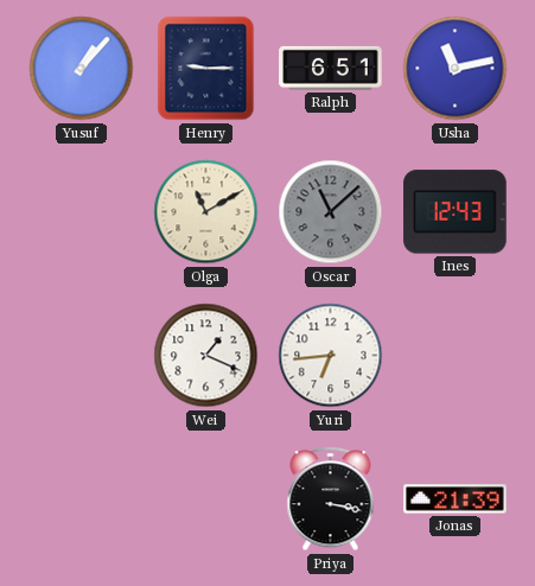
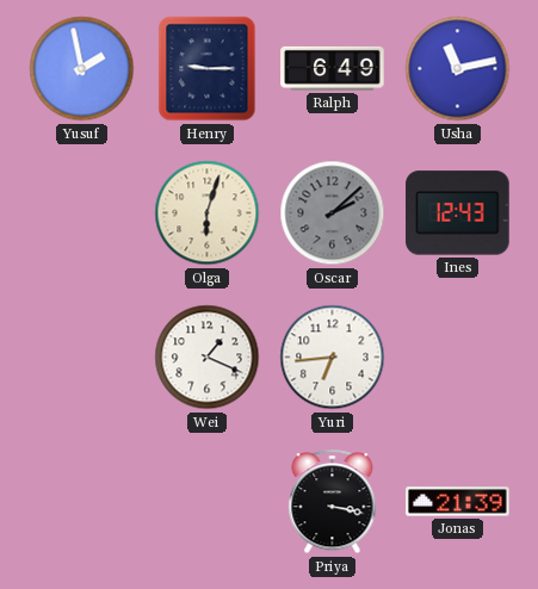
Yusuf: 1:07 -> 1:58
Ralph: 6:51 -> 6:49
Olga: 11:10 -> 6:03
Oscar: 11:08 -> 2:08
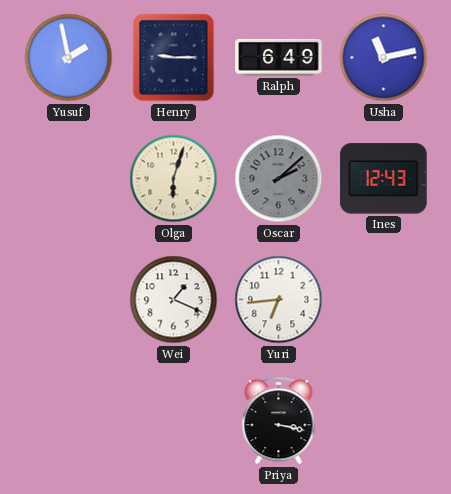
Jonas: 21:39 -> none
